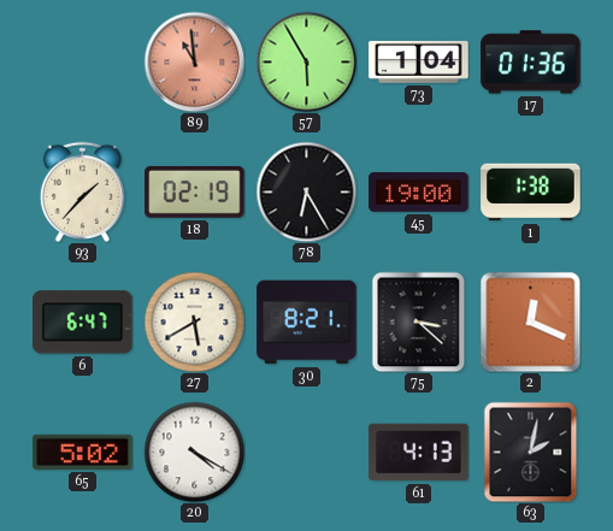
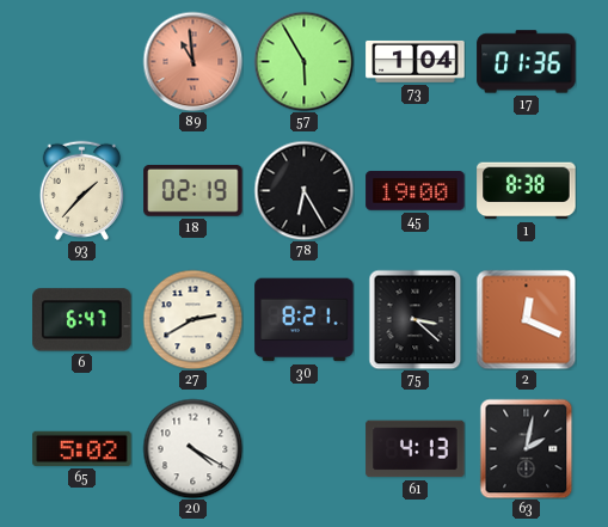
1: 1:38 -> 8:38
27: 5:40 -> 2:40
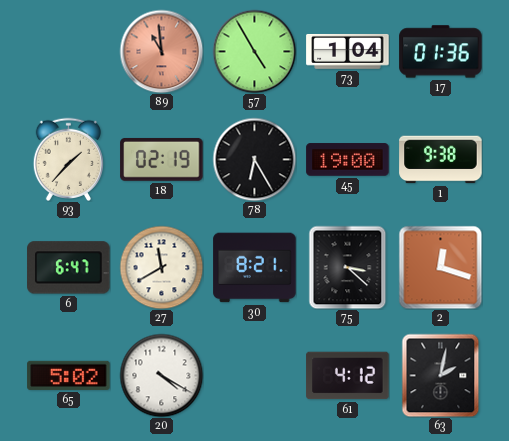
57: 5:55 -> 4:55
1: 8:38 -> 9:38
27: 2:40 -> 11:40
2: 12:19 -> 12:18
61: 4:13 -> 4:12
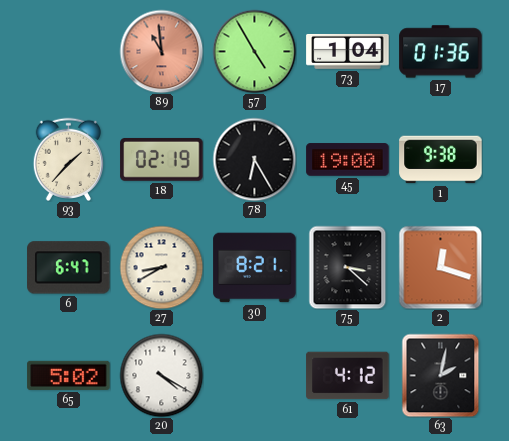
27: 11:40 -> 8:40
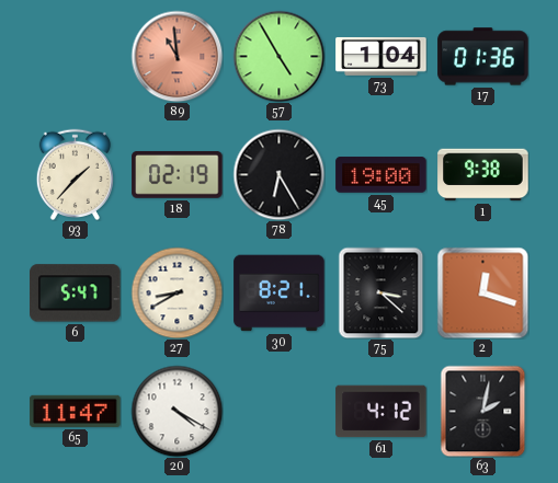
6: 6:47 -> 5:47
65: 5:02 -> 11:47
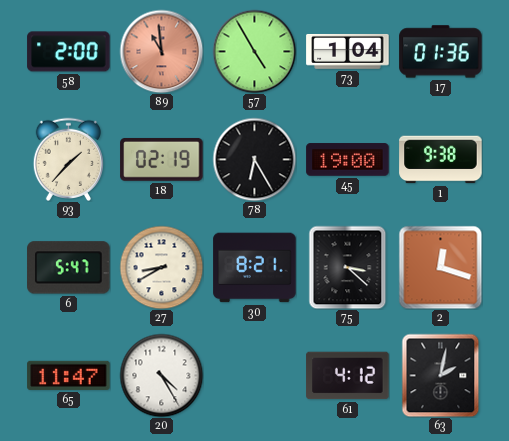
58: none -> 2:00
20: 4:20 -> 4:25
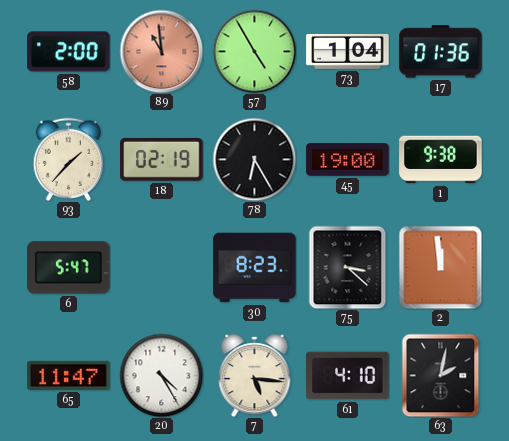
27: 8:40 -> none
30: 8:21 -> 8:23
2: 12:18 -> 11:59
7: none -> 5:16
61: 4:12 -> 4:10
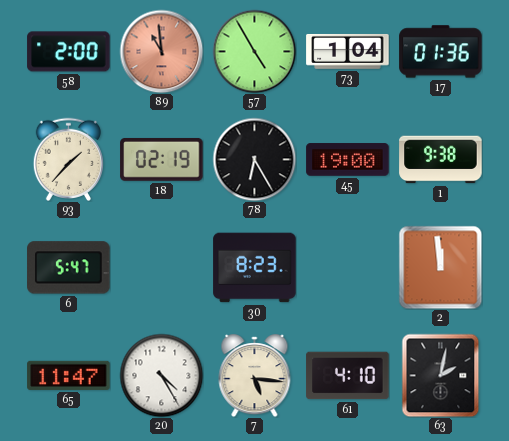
75: 3:22 -> none
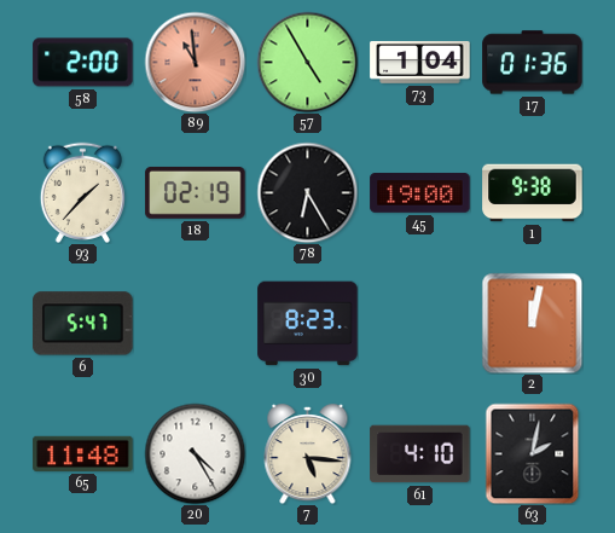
2: 11:59 -> 12:02
65: 11:47 -> 11:48
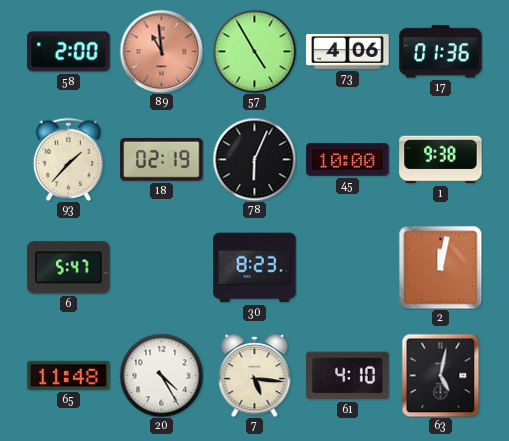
73: 1:04 -> 4:06
78: 6:25 -> 6:04
45: 19:00 -> 10:00
63: 2:02 -> 5:02
